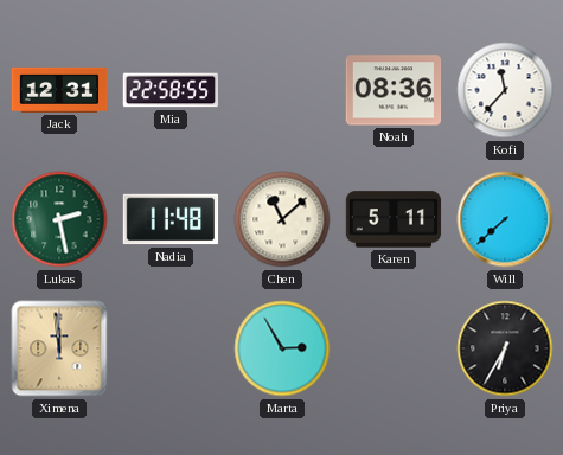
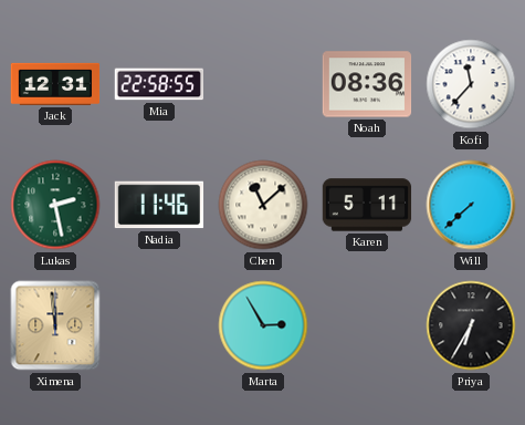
Nadia: 11:48 -> 11:46
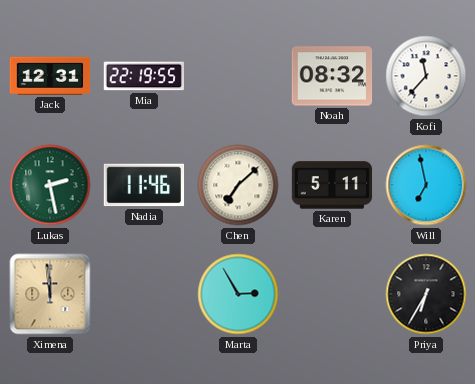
Mia: 22:58 -> 22:19
Noah: 08:36 -> 08:32
Chen: 11:08 -> 7:08
Will: 7:38 -> 6:58
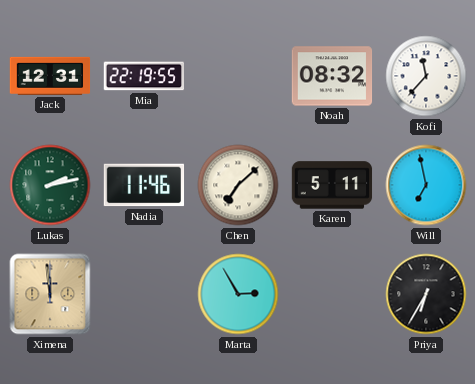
Lukas: 2:28 -> 2:13
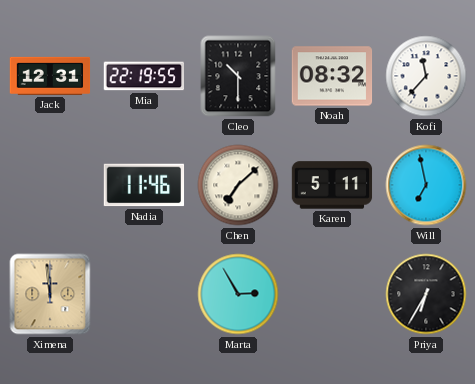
Cleo: none -> 10:30
Lukas: 2:13 -> none
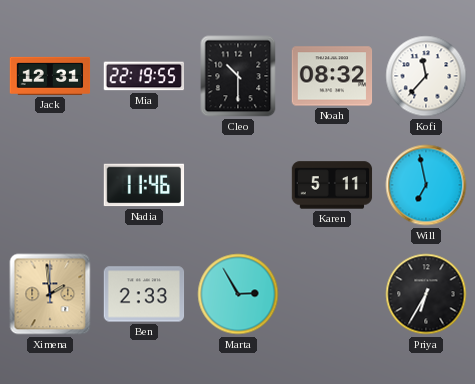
Chen: 7:08 -> none
Ximena: 11:59 -> 1:59
Ben: none -> 2:33
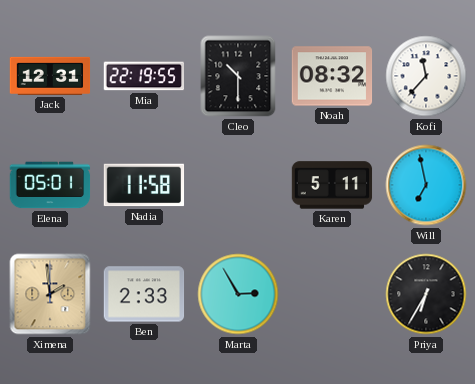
Elena: none -> 05:01
Nadia: 11:46 -> 11:58
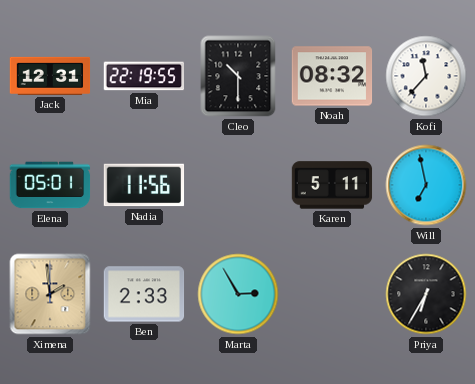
Nadia: 11:58 -> 11:56
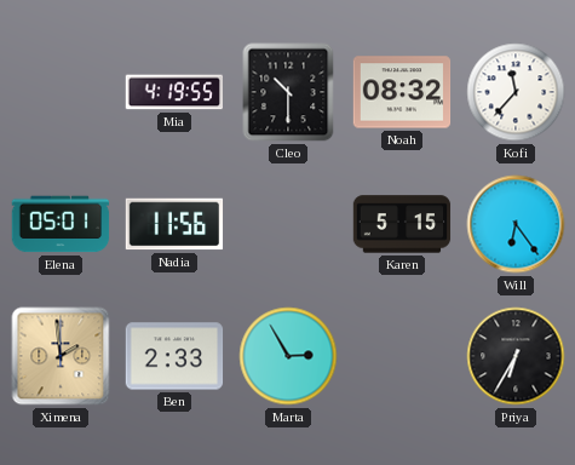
Jack: 12:31 -> none
Mia: 22:19 -> 4:19
Karen: 5:11 -> 5:15
Will: 6:58 -> 6:24
